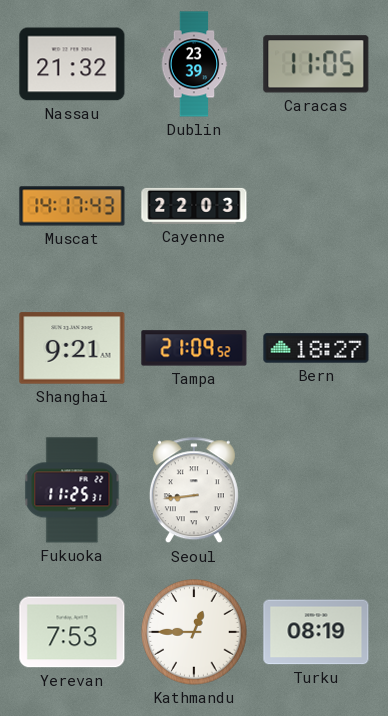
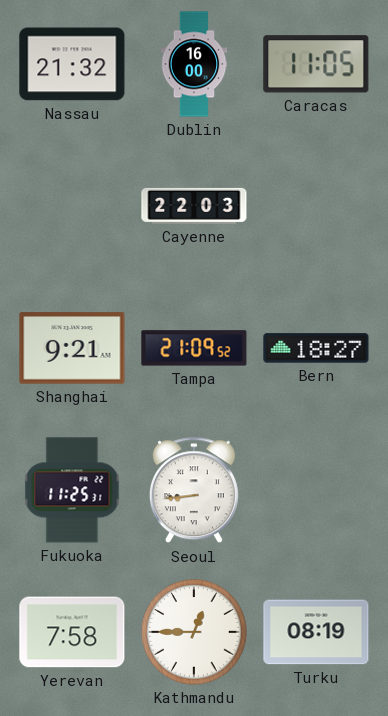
Dublin: 23:39 -> 16:00
Muscat: 14:17 -> none
Yerevan: 7:53 -> 7:58
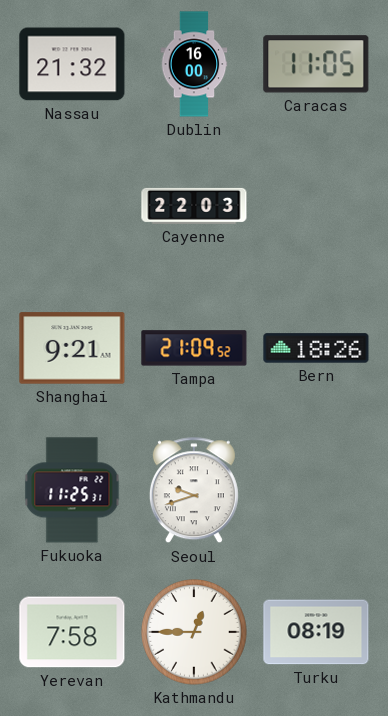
Bern: 18:27 -> 18:26
Seoul: 8:44 -> 9:42
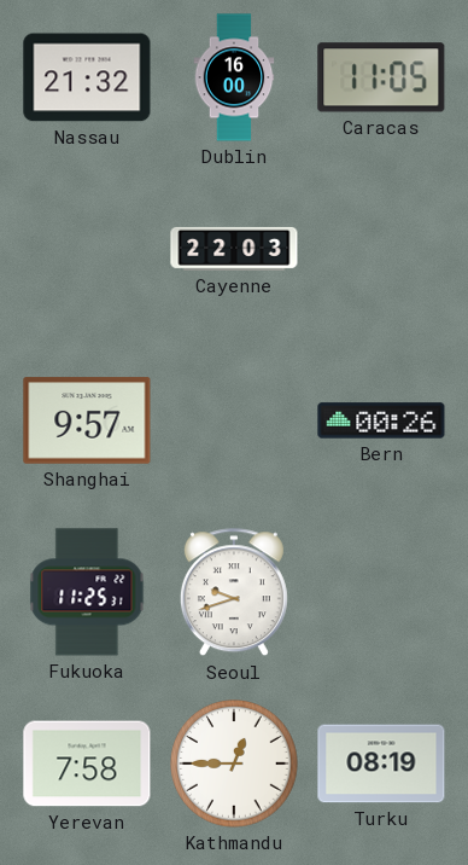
Shanghai: 9:21 -> 9:57
Tampa: 21:09 -> none
Bern: 18:26 -> 00:26
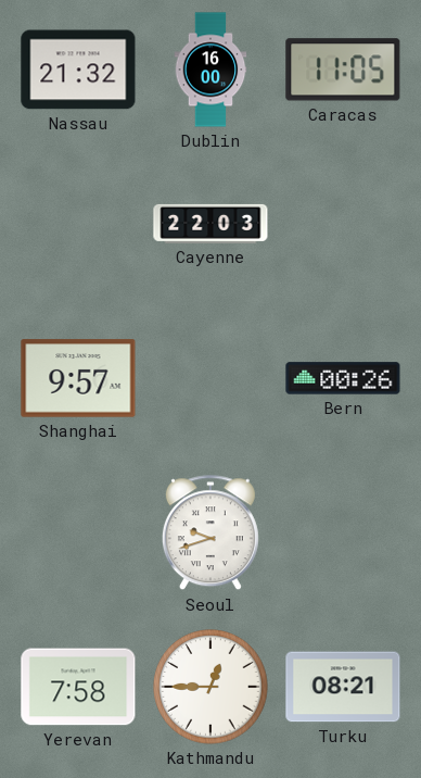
Fukuoka: 11:25 -> none
Turku: 08:19 -> 08:21
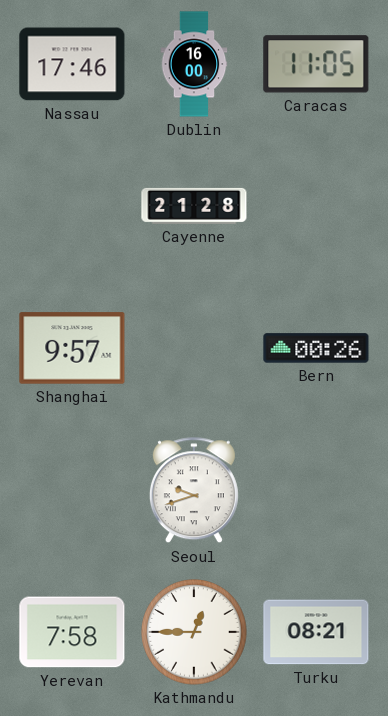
Nassau: 21:32 -> 17:46
Cayenne: 22:03 -> 21:28
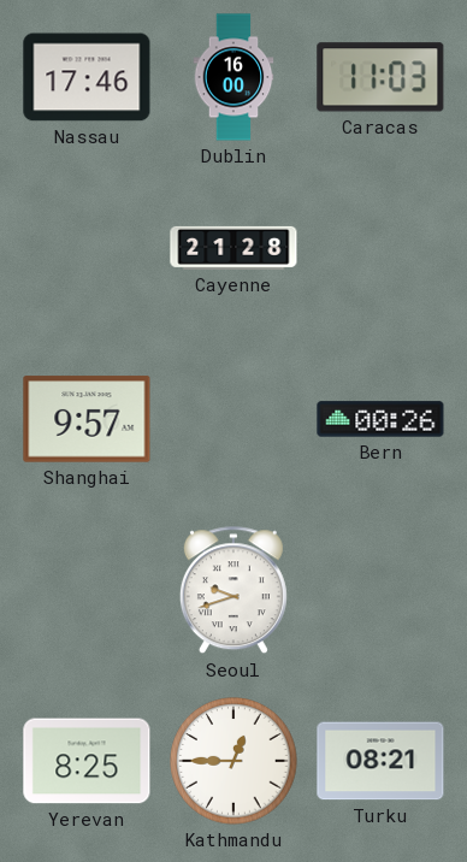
Caracas: 11:05 -> 11:03
Yerevan: 7:58 -> 8:25
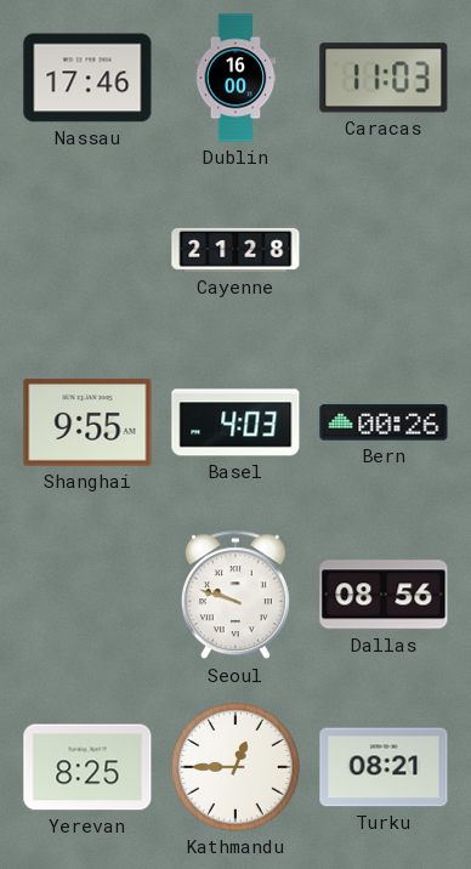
Shanghai: 9:57 -> 9:55
Basel: none -> 4:03
Seoul: 9:42 -> 9:48
Dallas: none -> 08:56
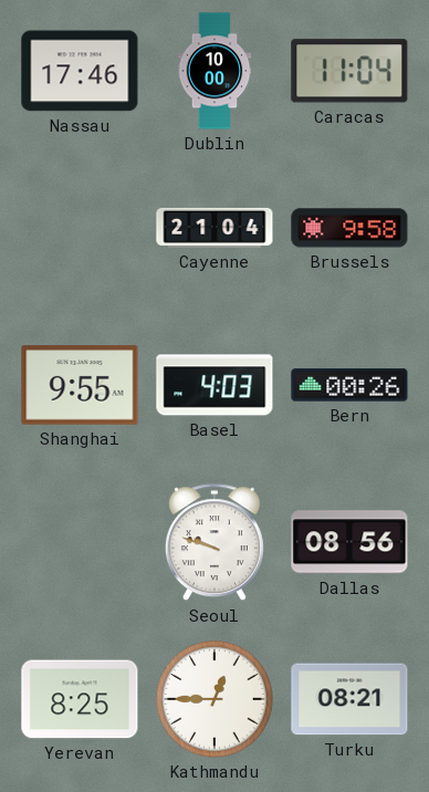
Dublin: 16:00 -> 10:00
Caracas: 11:03 -> 11:04
Cayenne: 21:28 -> 21:04
Brussels: none -> 9:58
